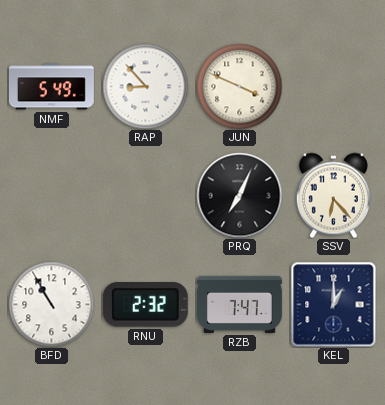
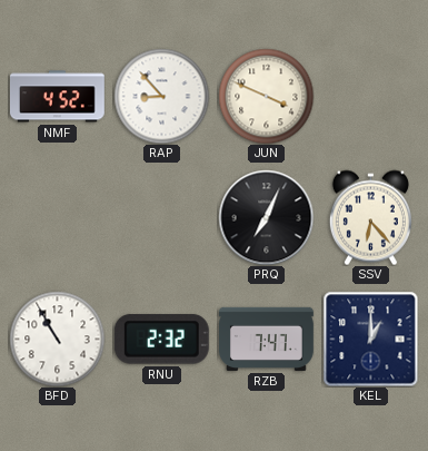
NMF: 5:49 -> 4:52
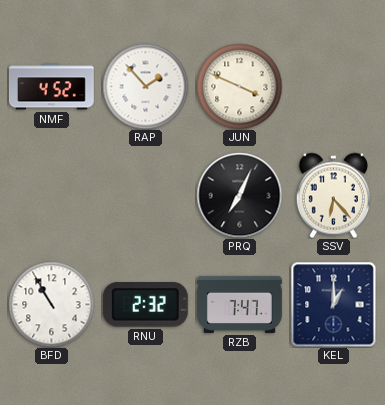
RAP: 8:53 -> 1:53
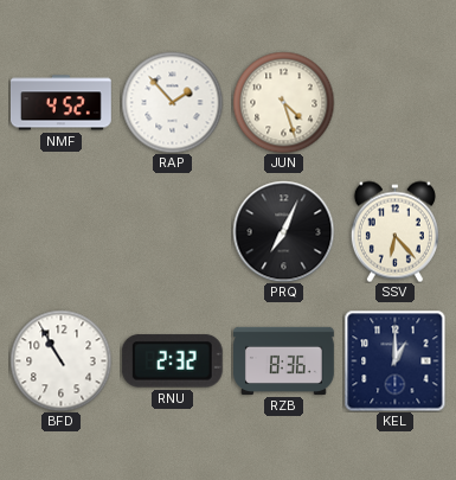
JUN: 3:49 -> 4:27
RZB: 7:47 -> 8:36
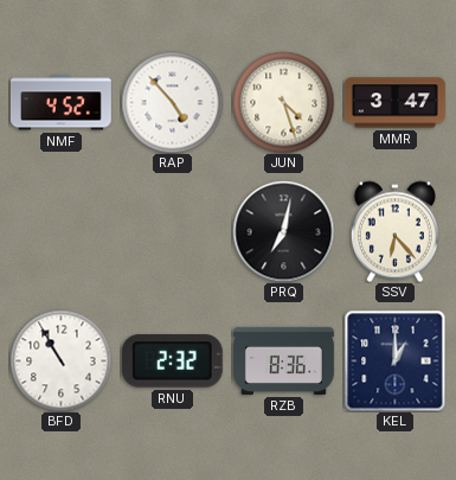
RAP: 1:53 -> 4:53
MMR: none -> 3:47
PRQ: 7:04 -> 7:02
